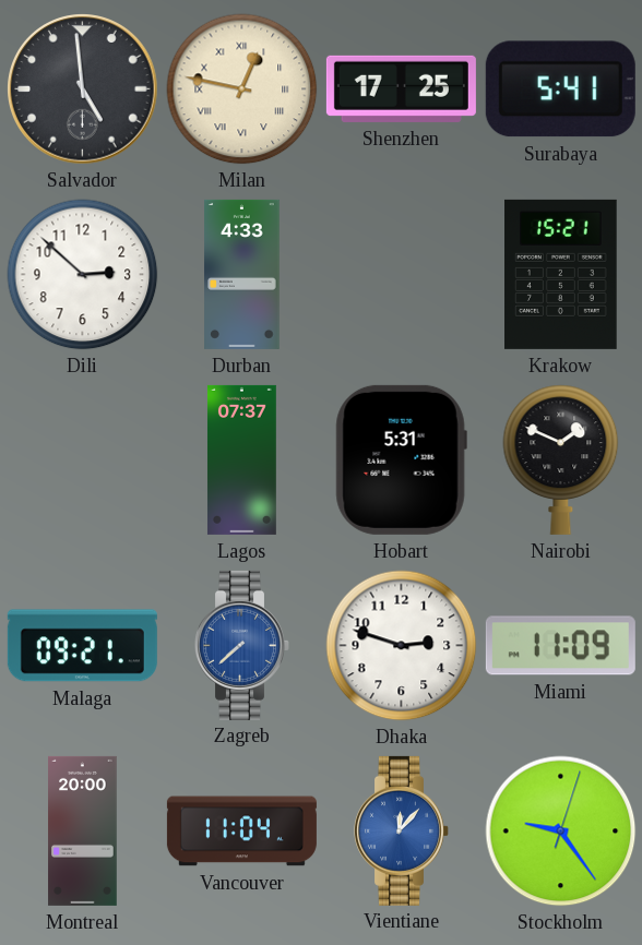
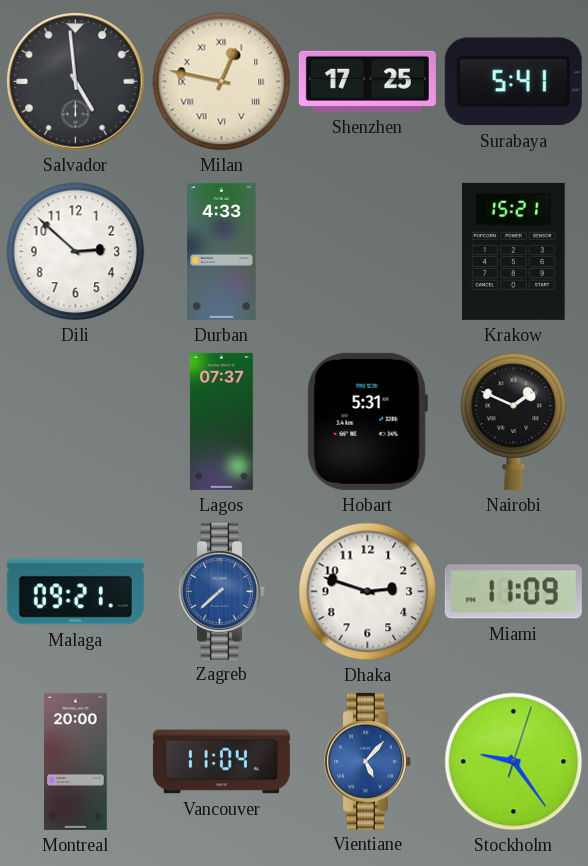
Vientiane: 12:07 -> 5:07
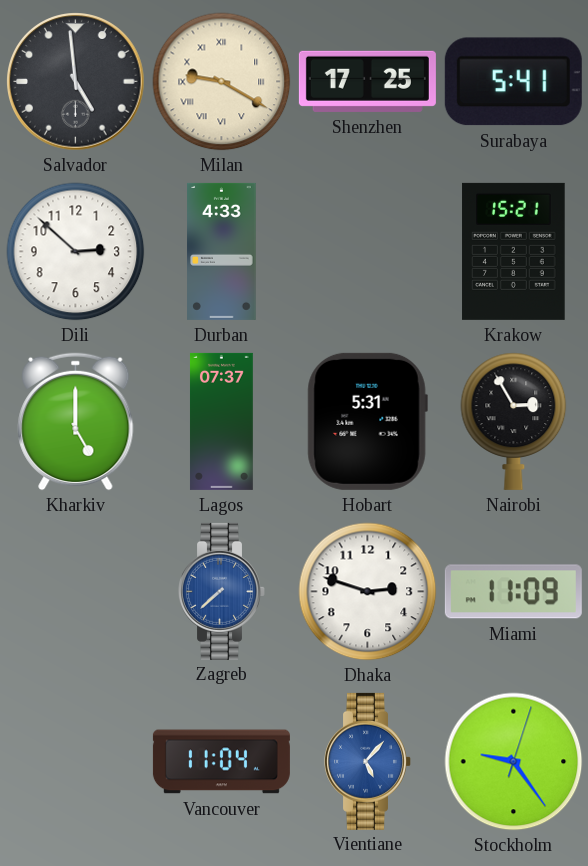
Milan: 12:47 -> 9:20
Kharkiv: none -> 5:00
Nairobi: 1:49 -> 2:55
Malaga: 09:21 -> none
Montreal: 20:00 -> none
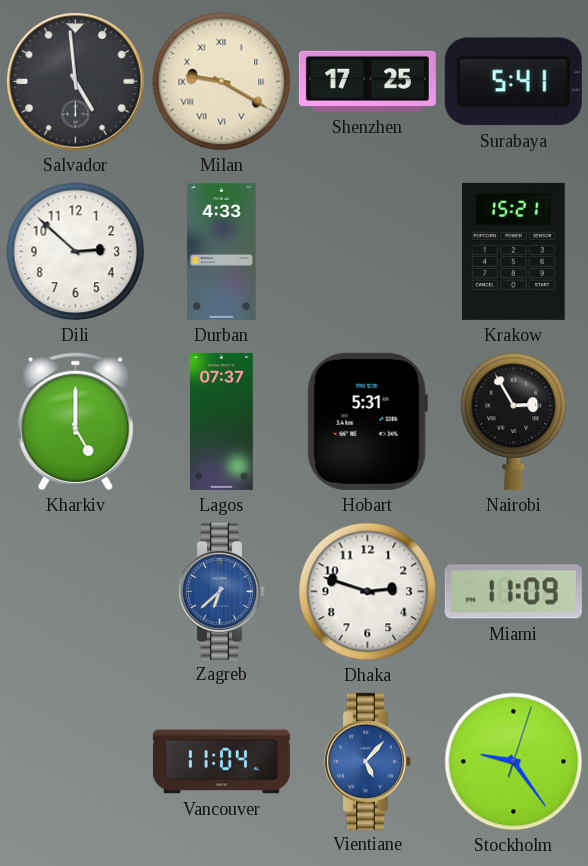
Zagreb: 7:38 -> 6:38
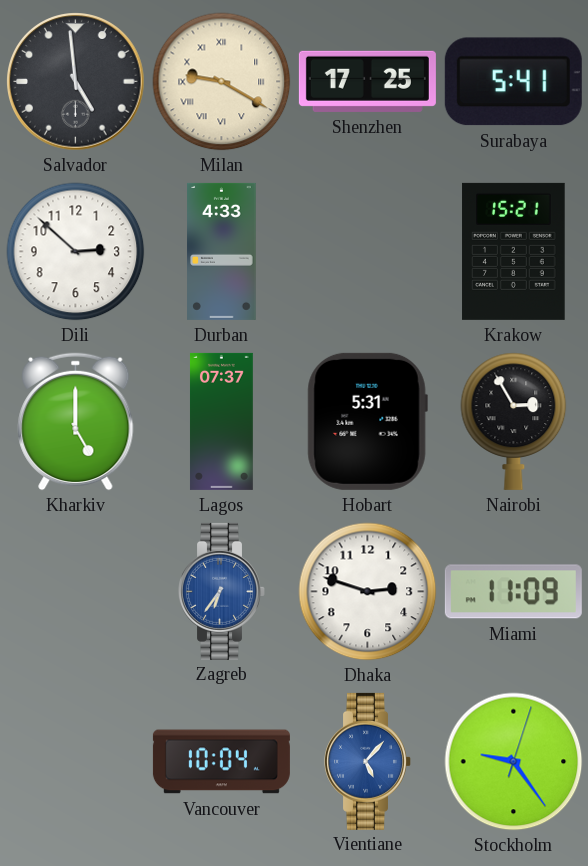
Zagreb: 6:38 -> 6:36
Vancouver: 11:04 -> 10:04
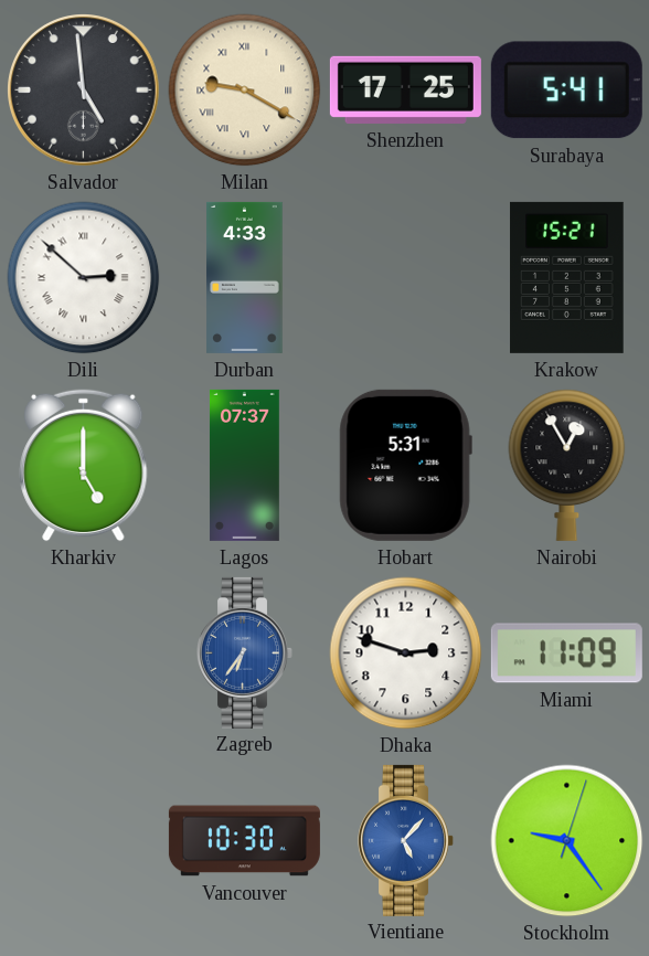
Dili numerals: Arabic -> Roman
Nairobi: 2:55 -> 12:55
Vancouver: 10:04 -> 10:30
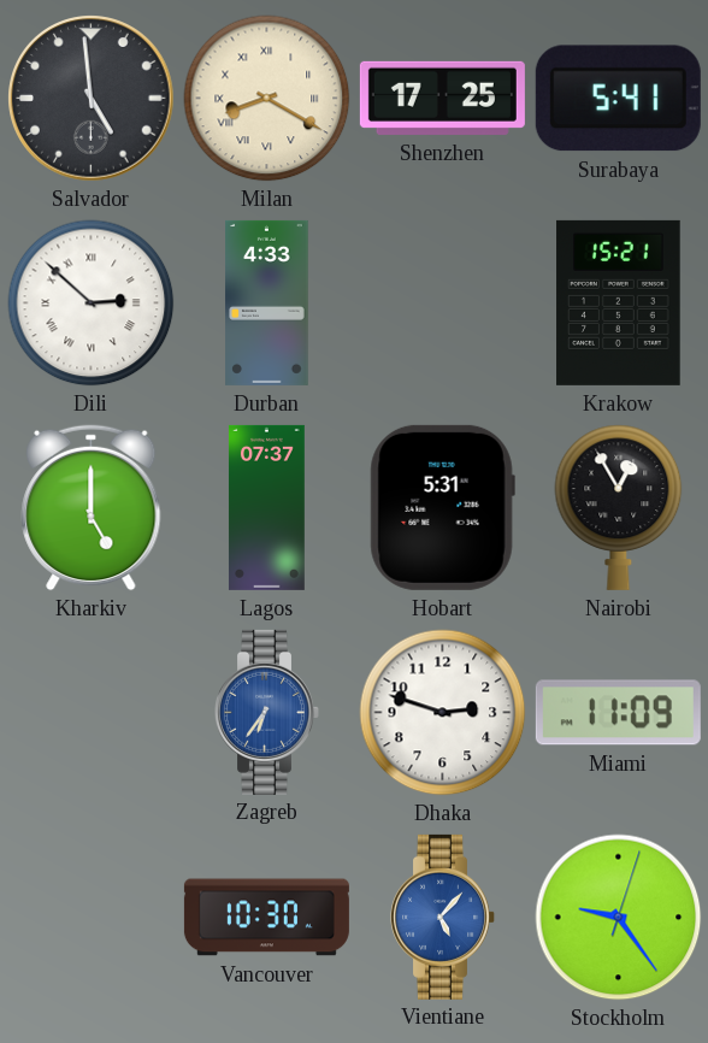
Milan: 9:20 -> 8:20
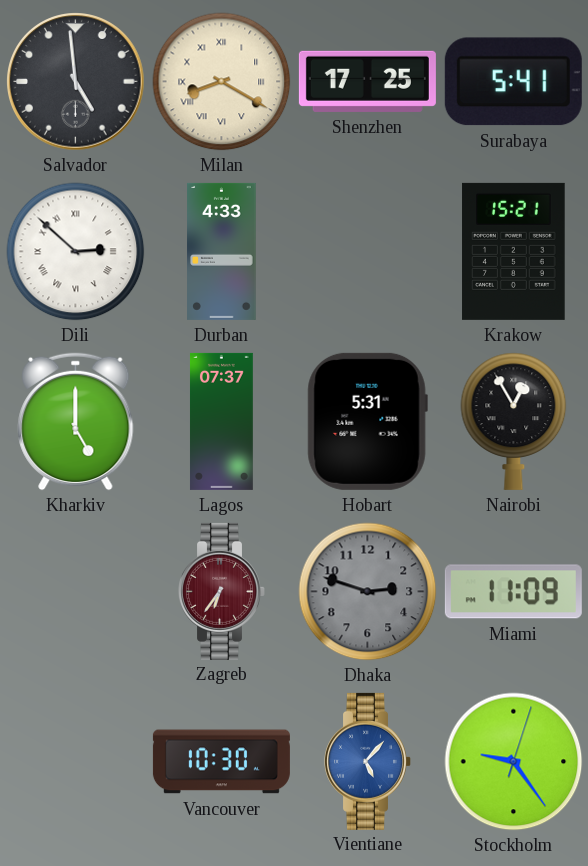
Zagreb dial: blue -> burgundy
Dhaka dial: white -> grey
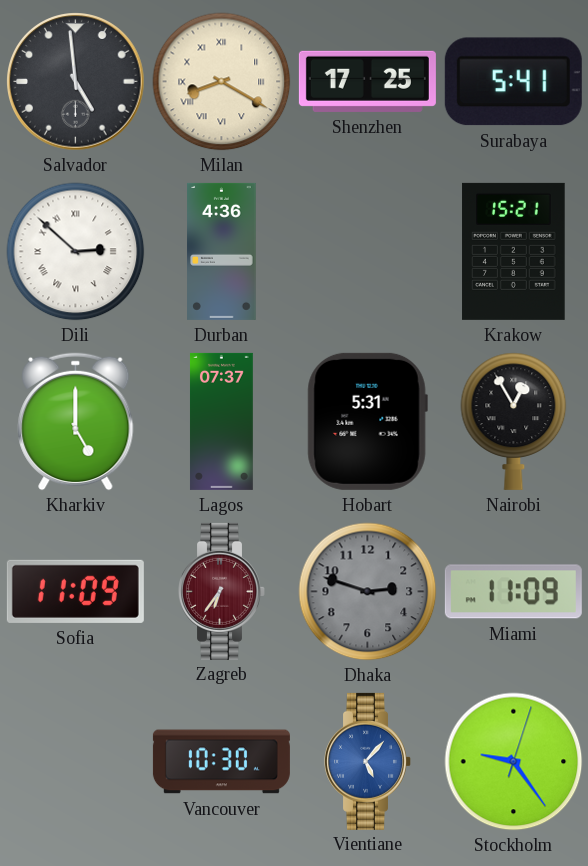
Durban: 4:33 -> 4:36
Sofia: none -> 11:09
